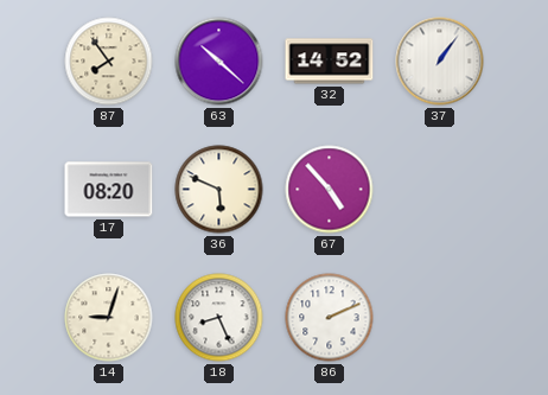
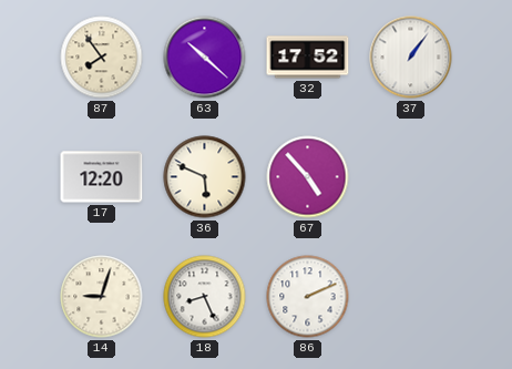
32: 14:52 -> 17:52
17: 08:20 -> 12:20
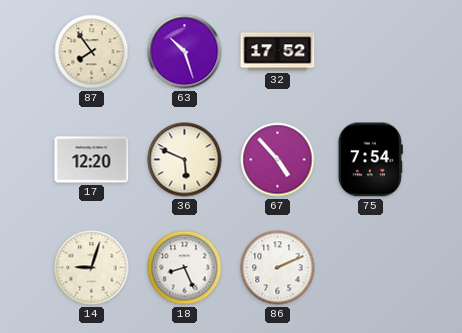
63: 10:22 -> 10:27
37: 1:06 -> none
75: none -> 7:54
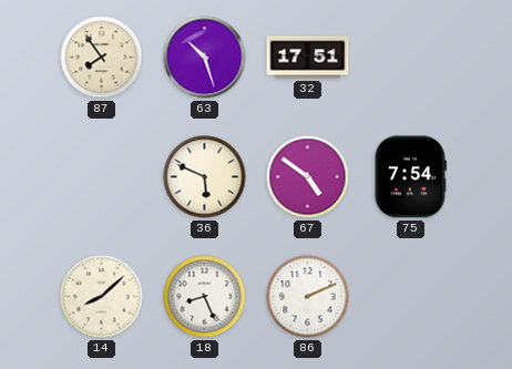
32: 17:52 -> 17:51
17: 12:20 -> none
67: 4:53 -> 4:51
14: 9:03 -> 8:08
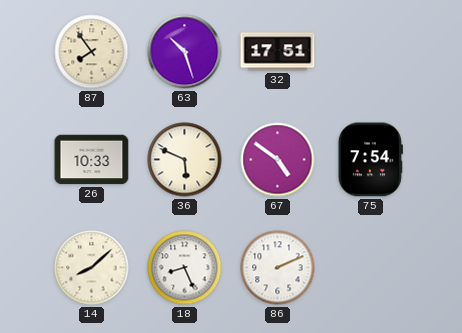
26: none -> 10:33
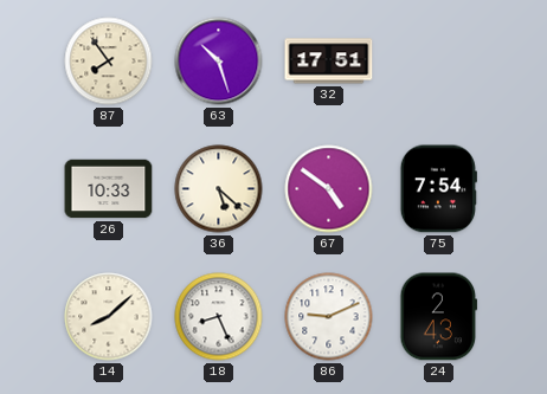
36: 5:49 -> 5:22
86: 2:11 -> 9:11
24: none -> 2:43
